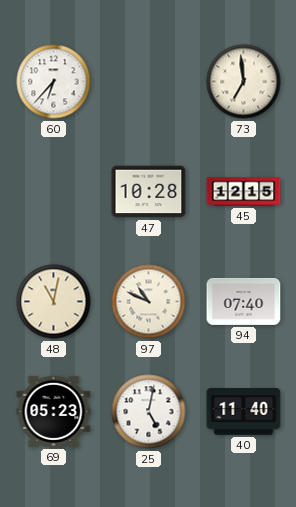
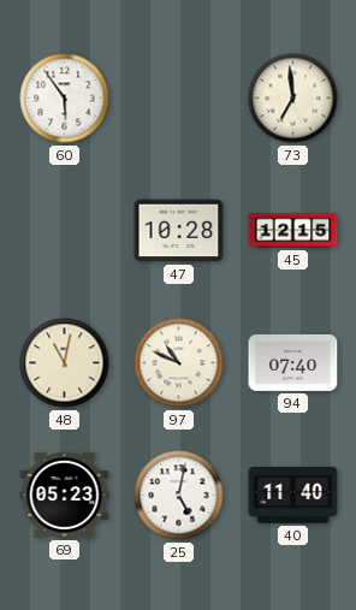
60: 6:37 -> 5:54
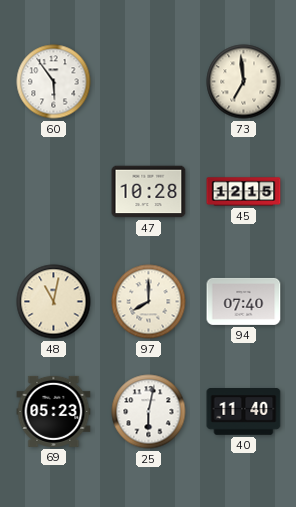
97: 10:49 -> 8:00
25: 5:02 -> 6:02
